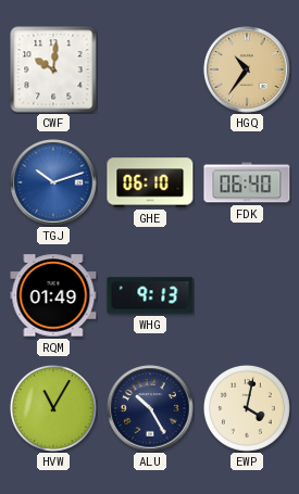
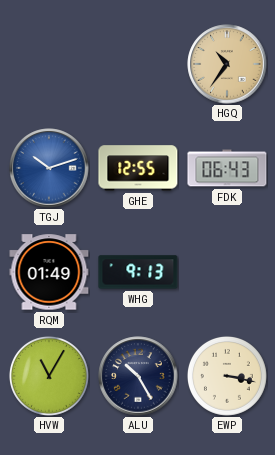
CWF: 10:01 -> none
GHE: 06:10 -> 12:55
FDK: 06:40 -> 06:43
EWP: 4:02 -> 3:17
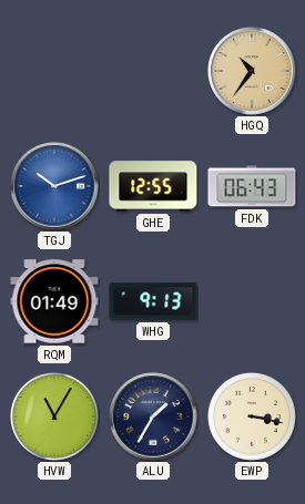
ALU: 10:25 -> 1:35
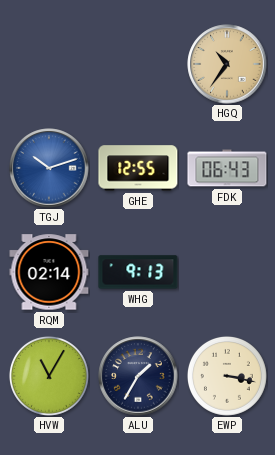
RQM: 01:49 -> 02:14
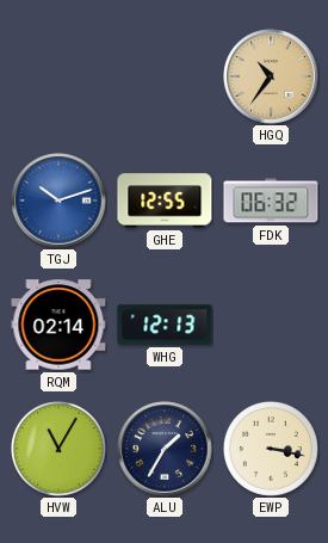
FDK: 06:43 -> 06:32
WHG: 9:13 -> 12:13
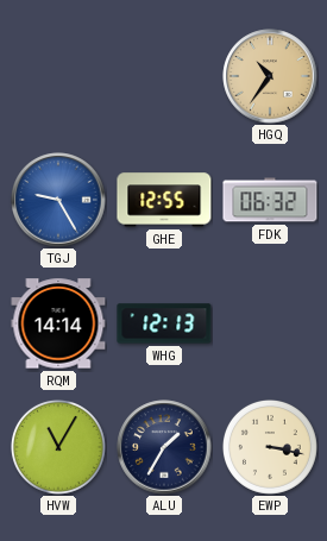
TGJ: 10:12 -> 9:25
RQM: 02:14 -> 14:14
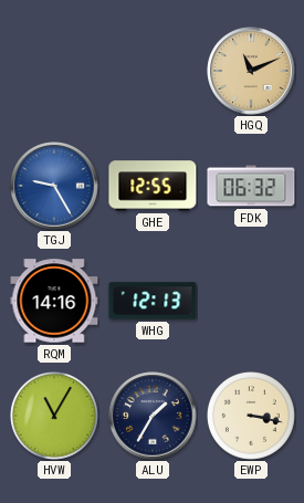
HGQ: 10:36 -> 11:11
RQM: 14:14 -> 14:16
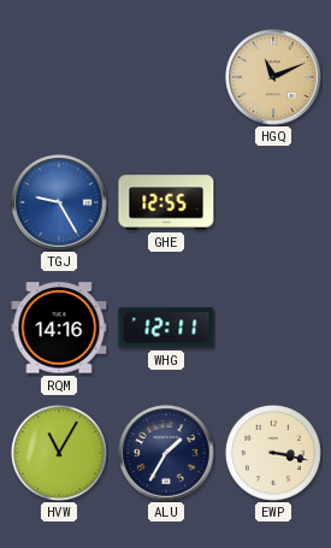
FDK: 06:32 -> none
WHG: 12:13 -> 12:11
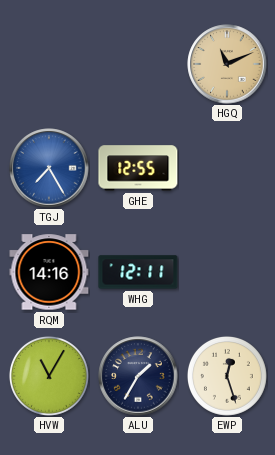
TGJ: 9:25 -> 7:25
EWP: 3:17 -> 12:27
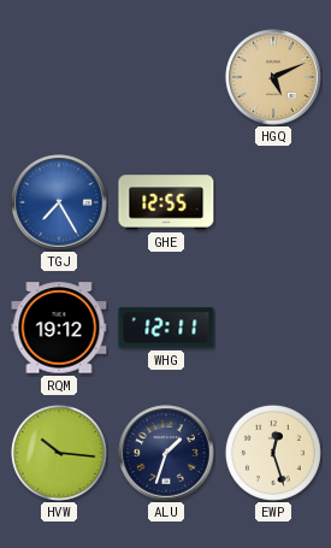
HGQ: 11:11 -> 5:11
RQM: 14:16 -> 19:12
HVW: 11:05 -> 10:16
ALU: 1:35 -> 1:33
